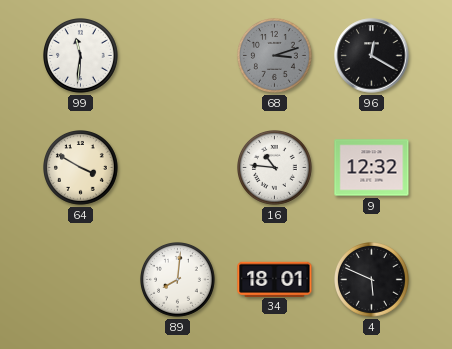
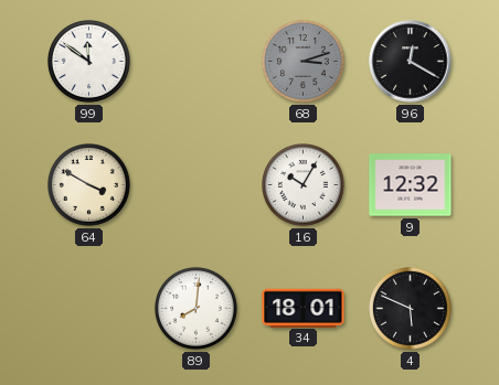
99: 11:31 -> 11:51
16: 10:46 -> 10:05
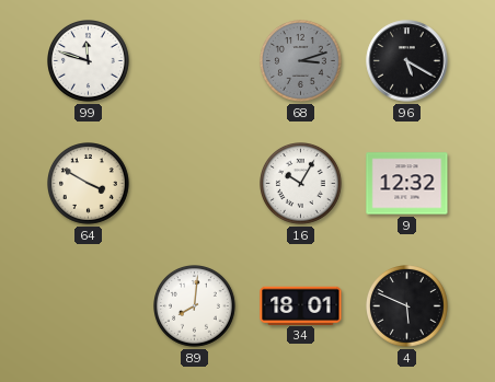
99: 11:51 -> 11:48
96: 12:20 -> 5:20
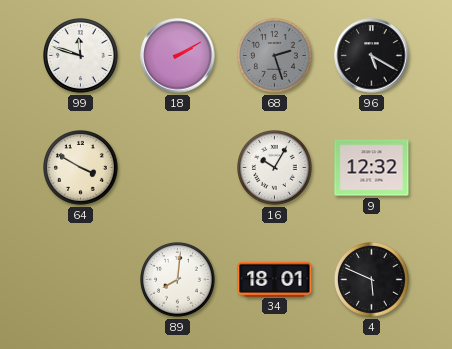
18: none -> 2:10
68: 3:12 -> 2:27
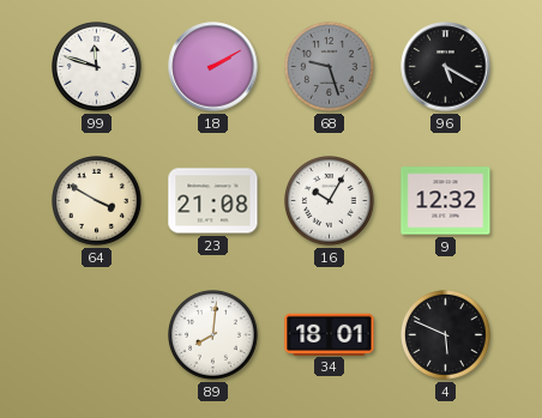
68: 2:27 -> 9:27
23: none -> 21:08
